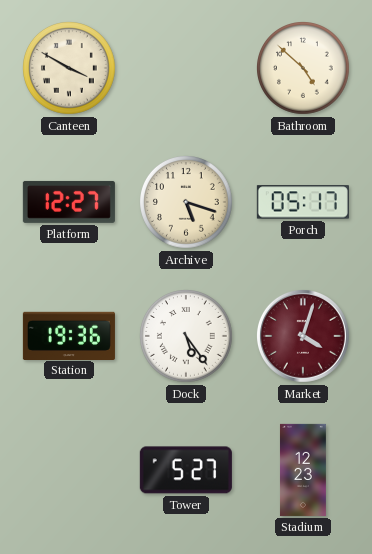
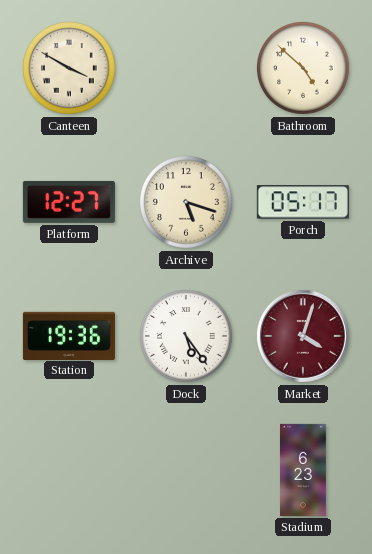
Tower: 5:27 -> none
Stadium: 12:23 -> 6:23
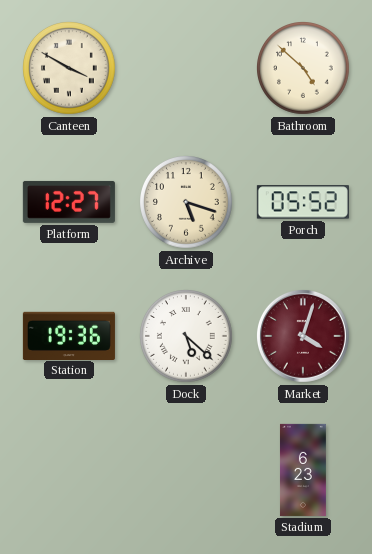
Porch: 05:17 -> 05:52
Dock: 5:24 -> 5:22
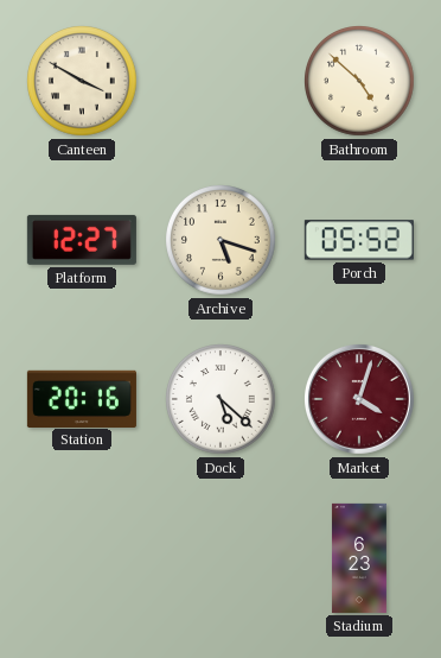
Station: 19:36 -> 20:16
